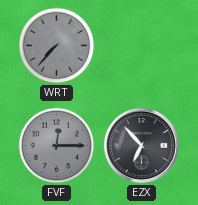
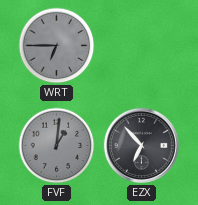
WRT: 7:37 -> 6:45
FVF: 12:15 -> 1:01
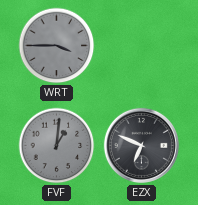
WRT: 6:45 -> 3:45
EZX: 6:53 -> 6:49
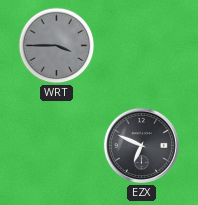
FVF: 1:01 -> none
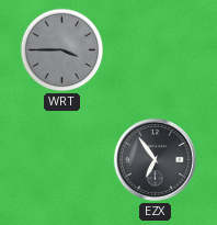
EZX: 6:49 -> 6:54
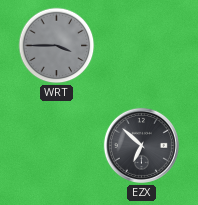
EZX: 6:54 -> 6:52
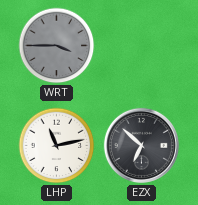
LHP: none -> 11:13
